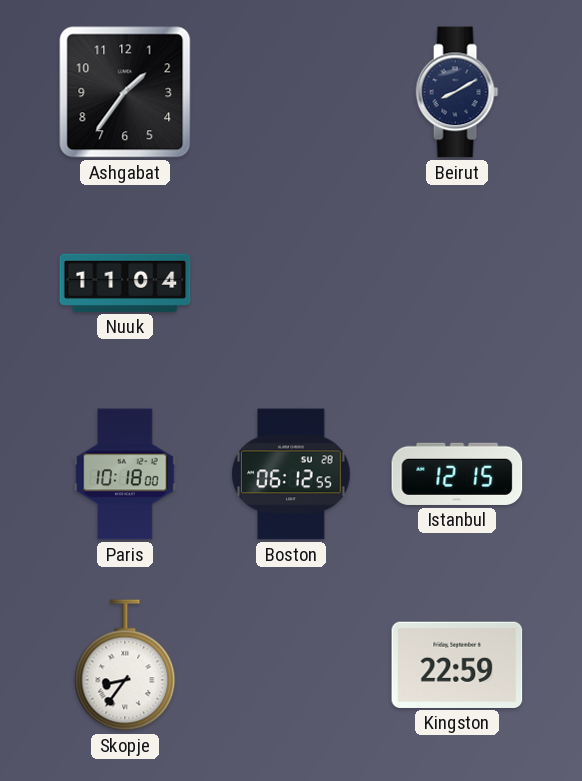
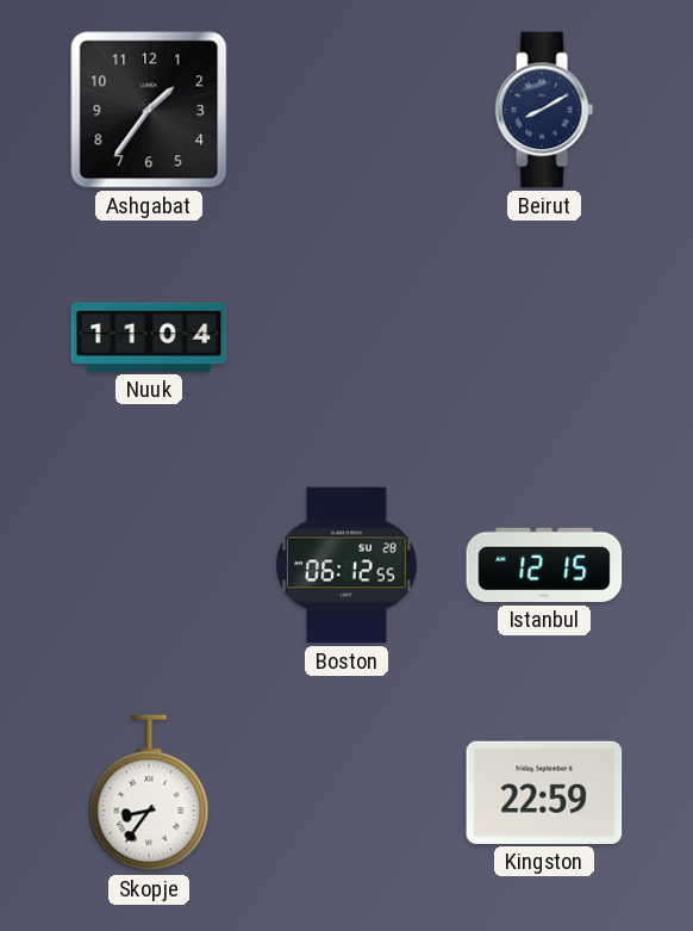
Paris: 10:18 -> none
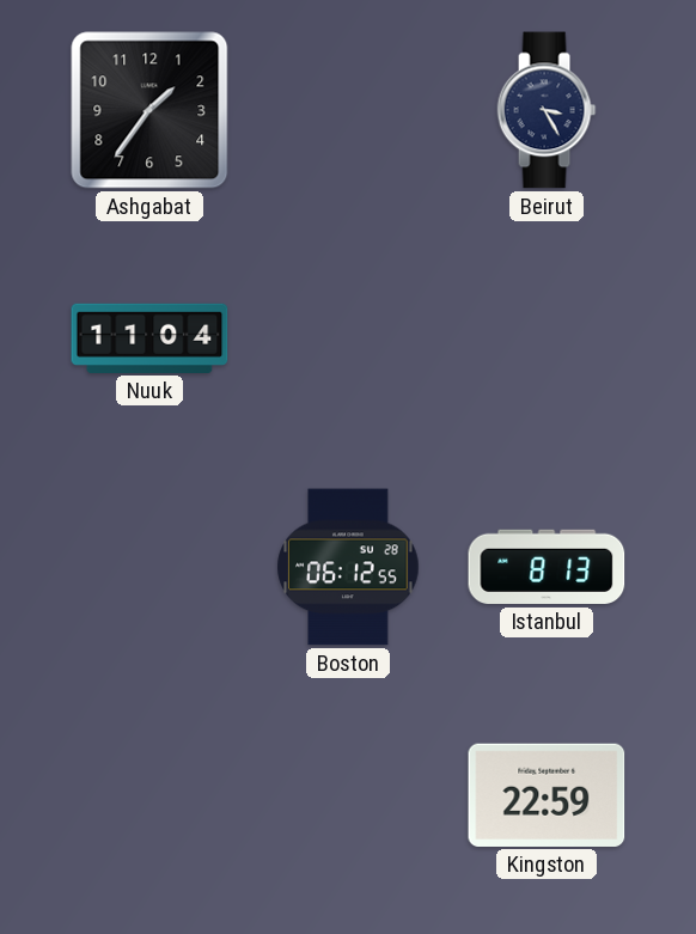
Beirut: 8:10 -> 3:25
Istanbul: 12:15 -> 8:13
Skopje: 8:36 -> none
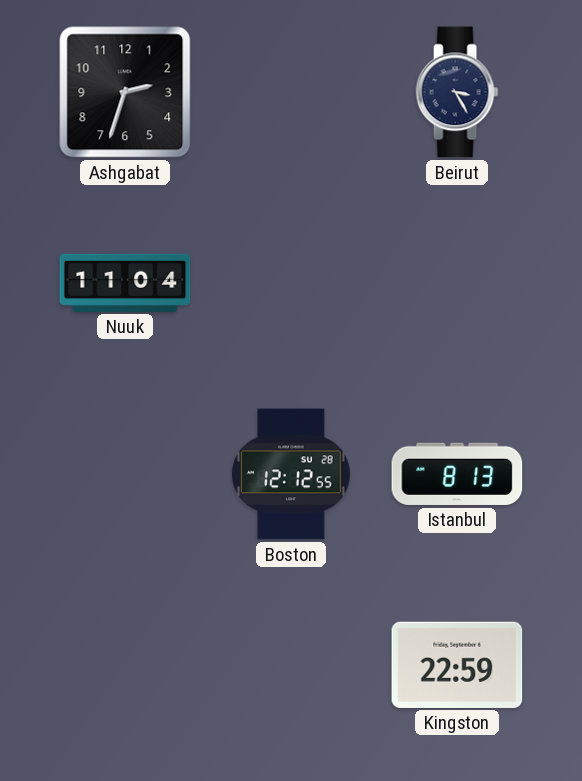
Ashgabat: 1:36 -> 2:33
Boston: 06:12 -> 12:12
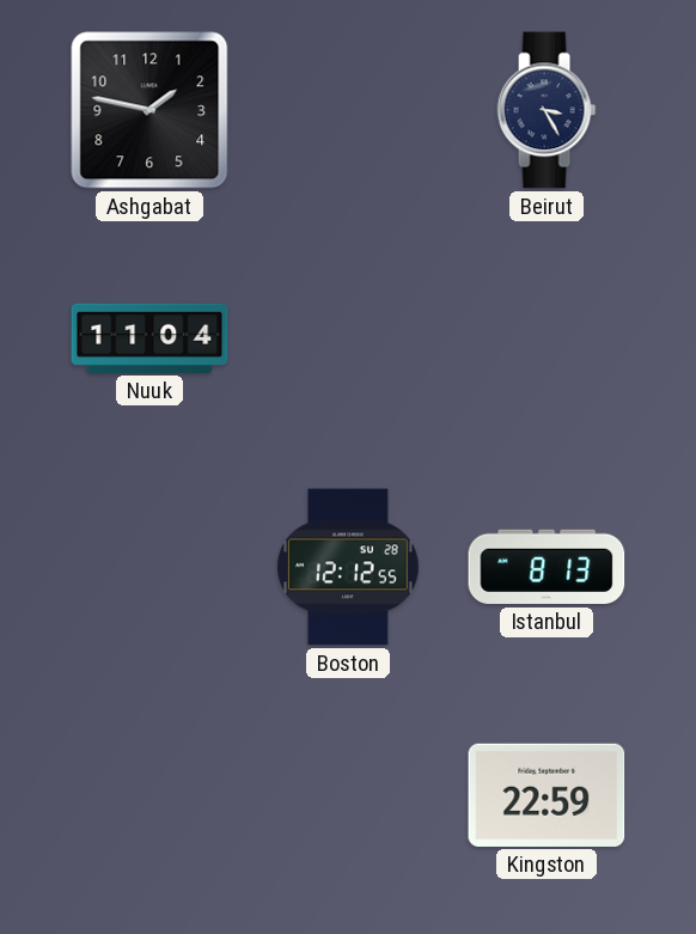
Ashgabat: 2:33 -> 1:47
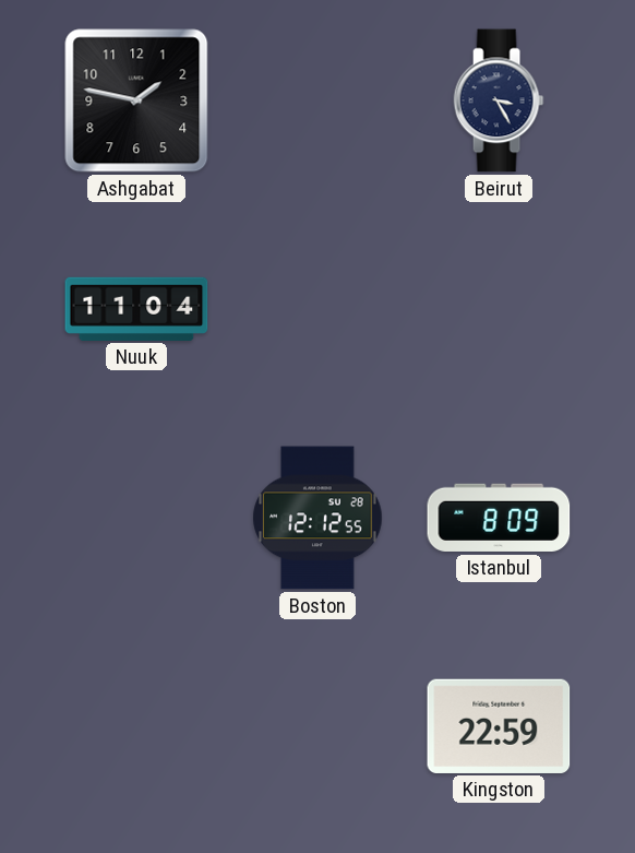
Istanbul: 8:13 -> 8:09
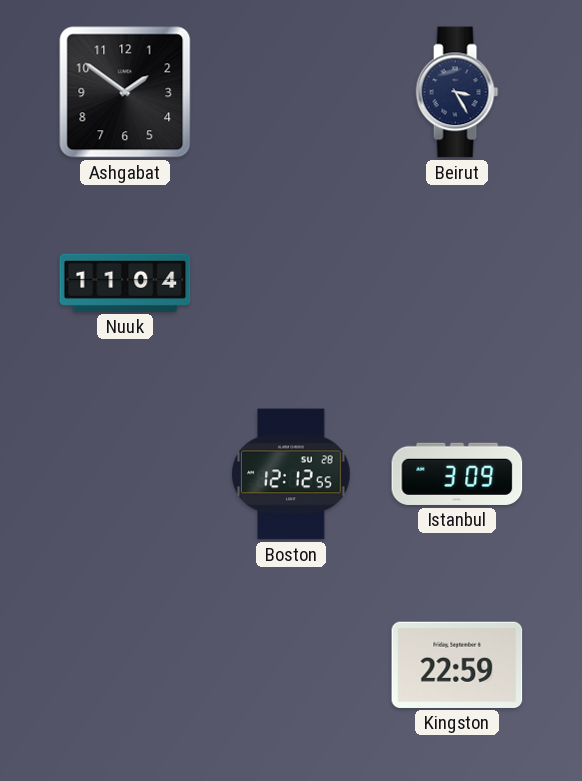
Ashgabat: 1:47 -> 1:51
Istanbul: 8:09 -> 3:09
